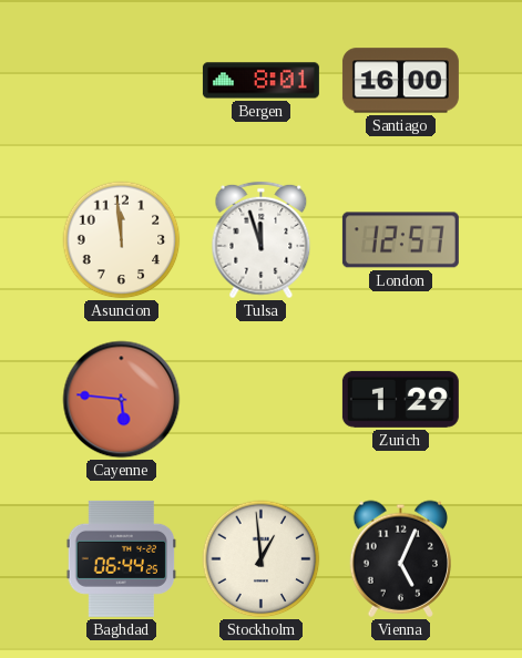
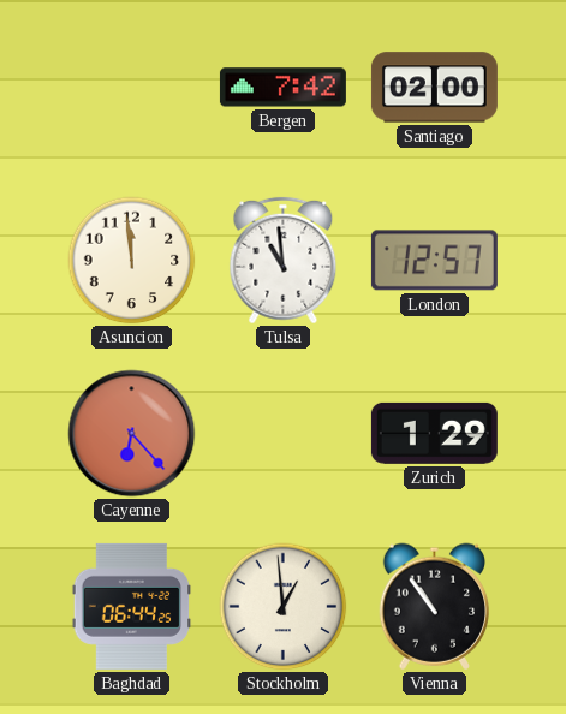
Bergen: 8:01 -> 7:42
Santiago: 16:00 -> 02:00
Tulsa: 11:57 -> 10:59
Cayenne: 5:46 -> 6:23
Vienna: 5:04 -> 10:54
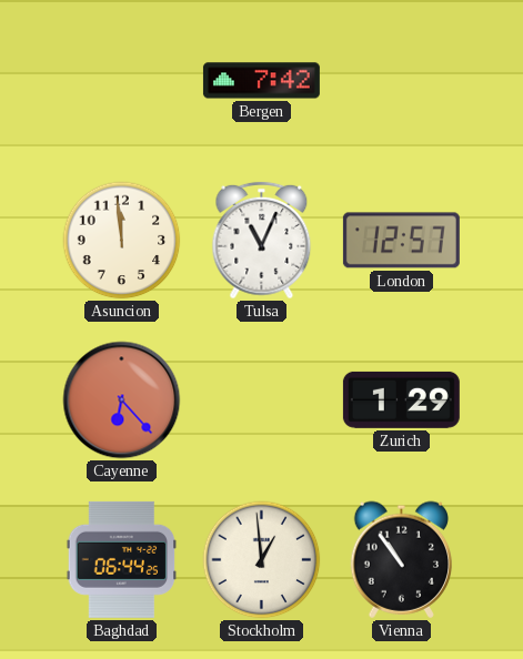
Santiago: 02:00 -> none
Tulsa: 10:59 -> 11:04
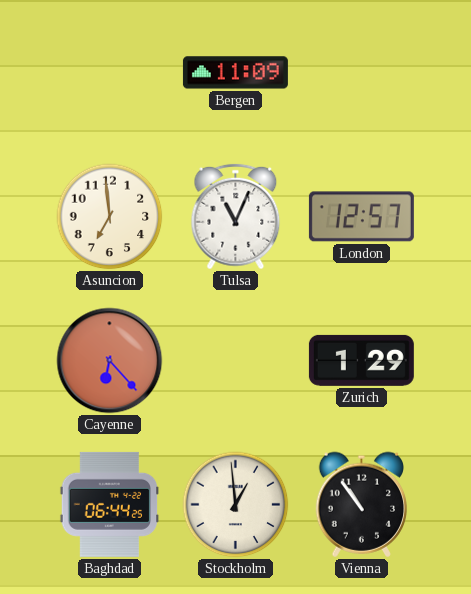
Bergen: 7:42 -> 11:09
Asuncion: 11:59 -> 6:59
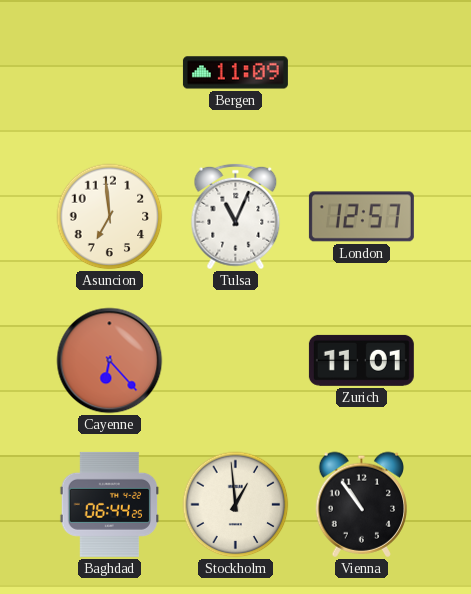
Zurich: 1:29 -> 11:01
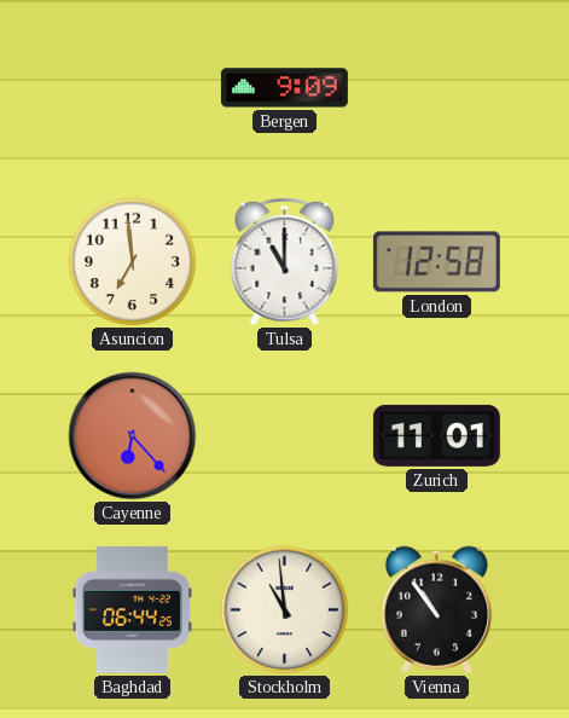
Bergen: 11:09 -> 9:09
Tulsa: 11:04 -> 11:00
London: 12:57 -> 12:58
Stockholm: 12:59 -> 10:59
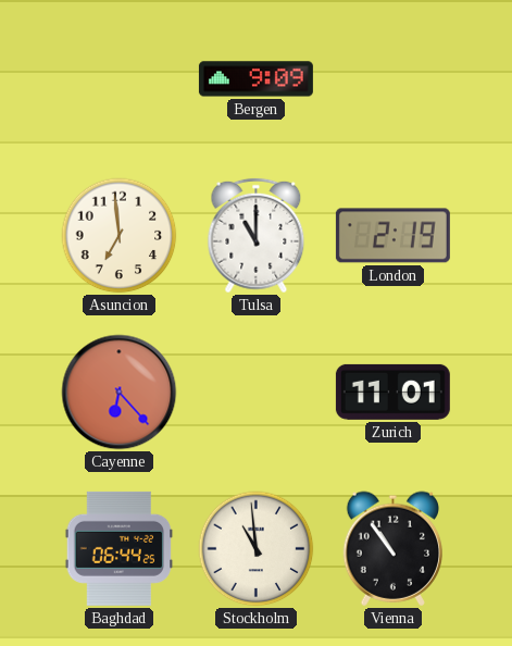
London: 12:58 -> 2:19
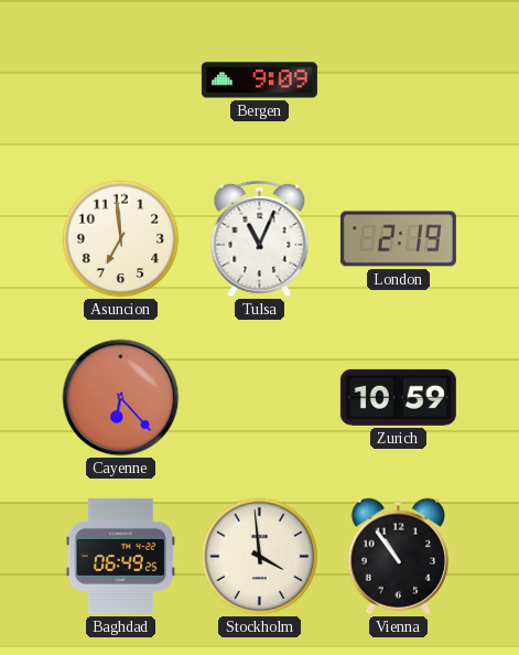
Tulsa: 11:00 -> 11:04
Zurich: 11:01 -> 10:59
Baghdad: 06:44 -> 06:49
Stockholm: 10:59 -> 3:59
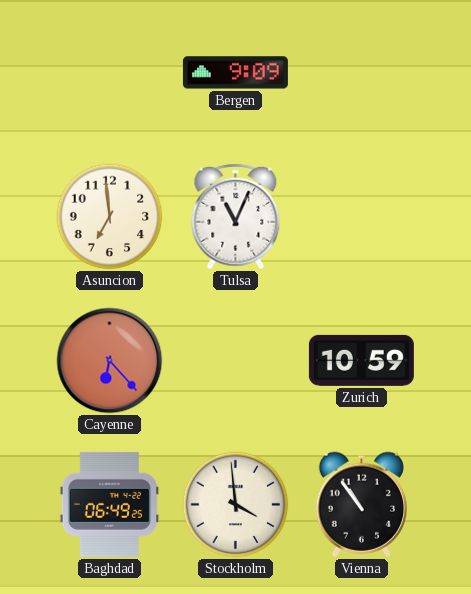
London: 2:19 -> none
